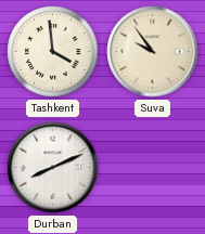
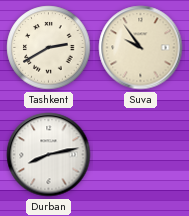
Tashkent: 3:59 -> 2:40
Durban: 8:11 -> 8:13
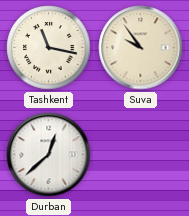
Tashkent: 2:40 -> 11:17
Durban: 8:13 -> 12:38
